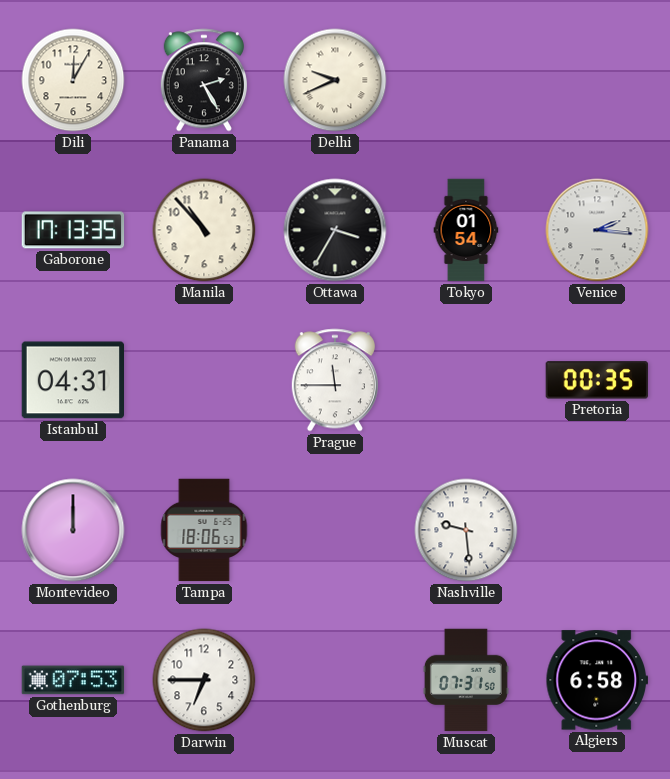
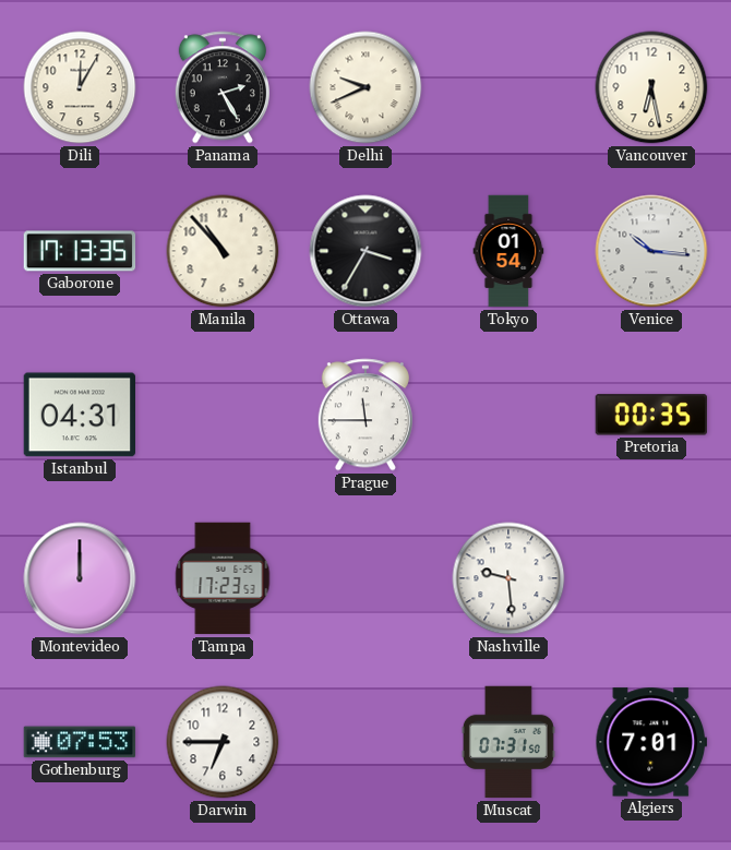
Vancouver: none -> 6:28
Venice: 2:16 -> 10:16
Tampa: 18:06 -> 17:23
Algiers: 6:58 -> 7:01
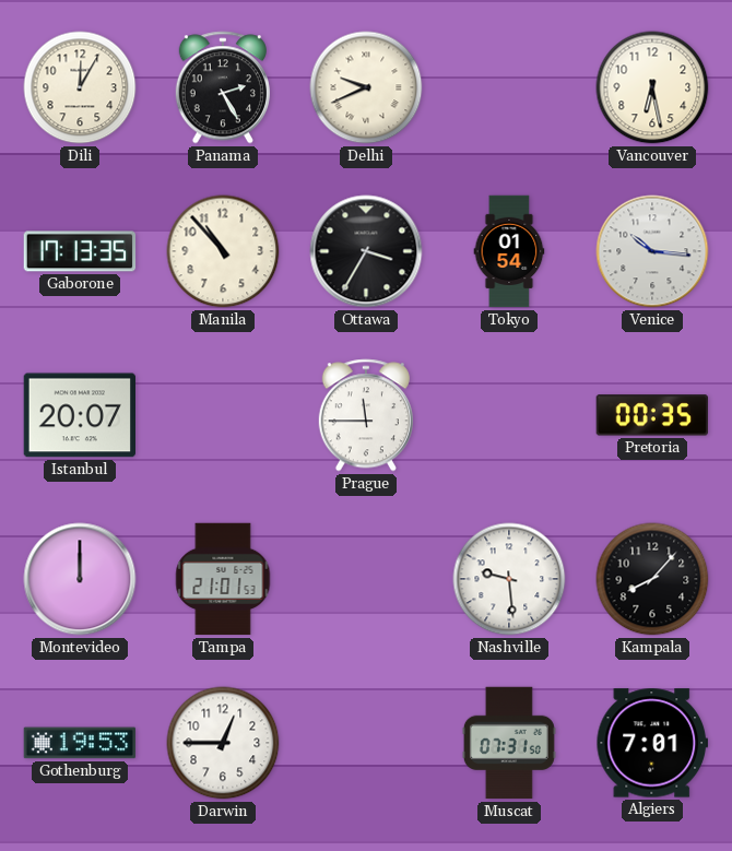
Istanbul: 04:31 -> 20:07
Tampa: 17:23 -> 21:01
Kampala: none -> 8:07
Gothenburg: 07:53 -> 19:53
Darwin: 6:45 -> 12:45
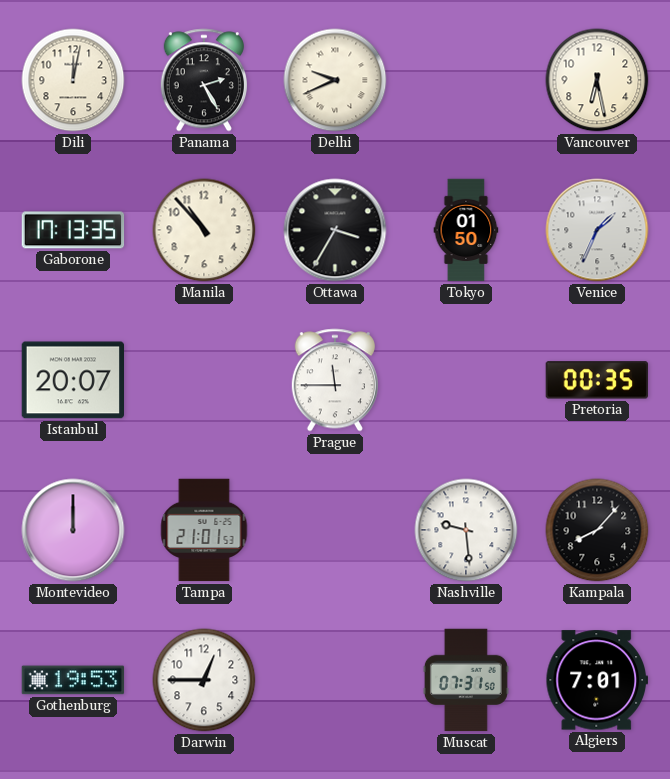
Dili: 12:05 -> 12:02
Tokyo: 01:54 -> 01:50
Venice: 10:16 -> 1:34
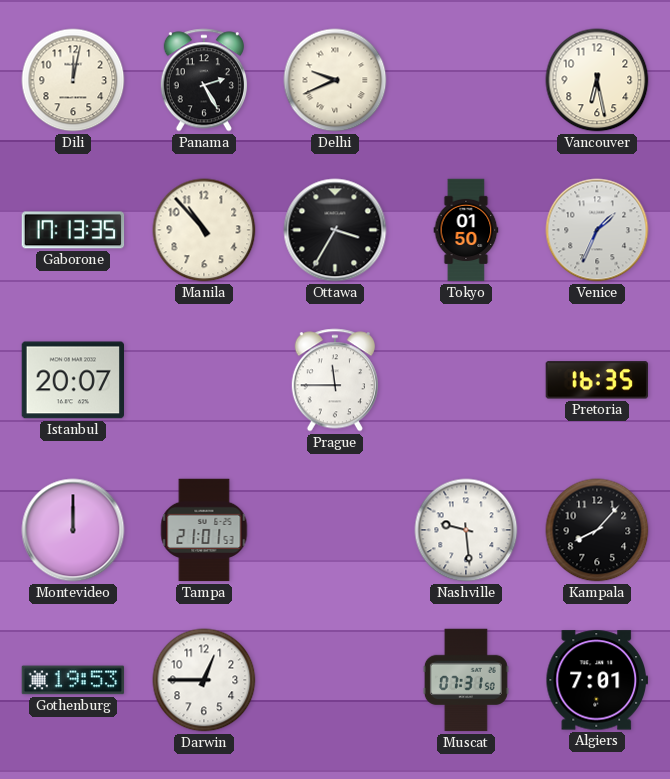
Pretoria: 00:35 -> 16:35
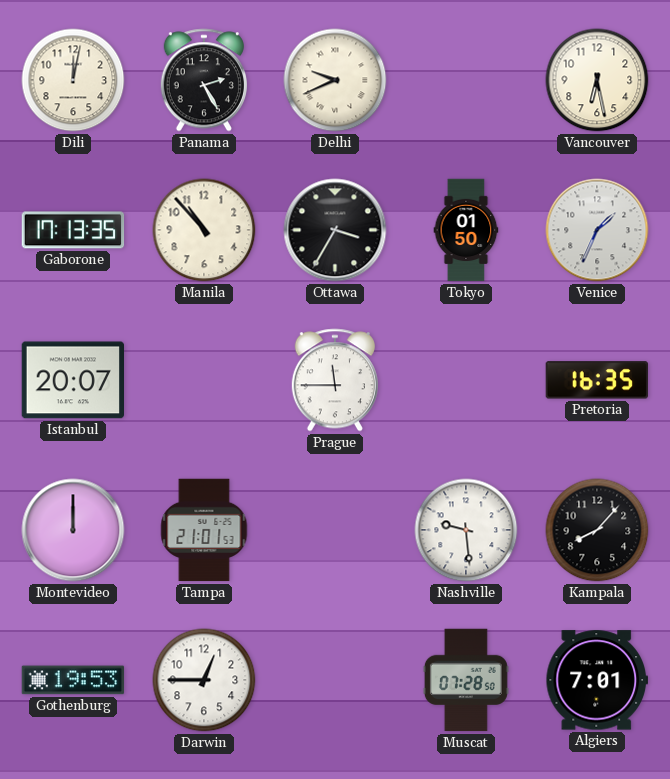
Muscat: 07:31 -> 07:28
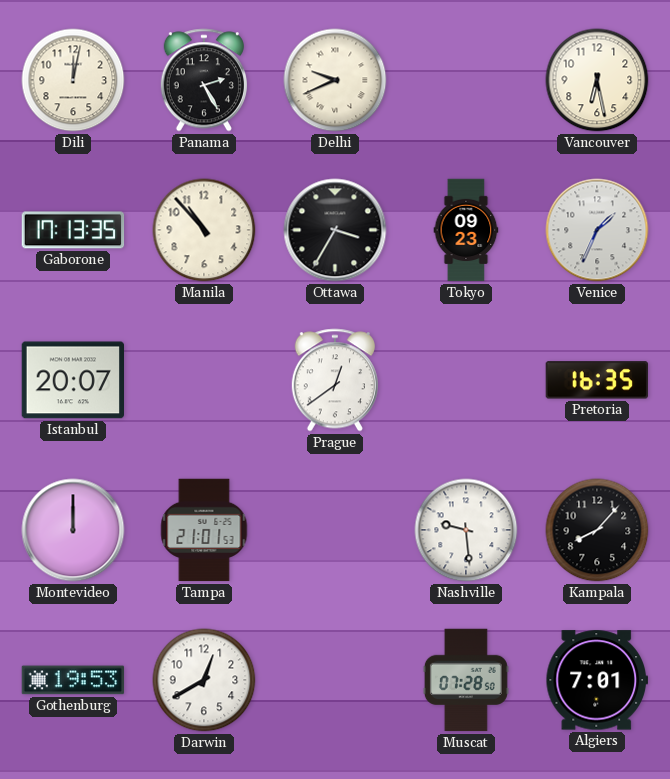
Tokyo: 01:50 -> 09:23
Prague: 11:45 -> 12:39
Darwin: 12:45 -> 12:40
